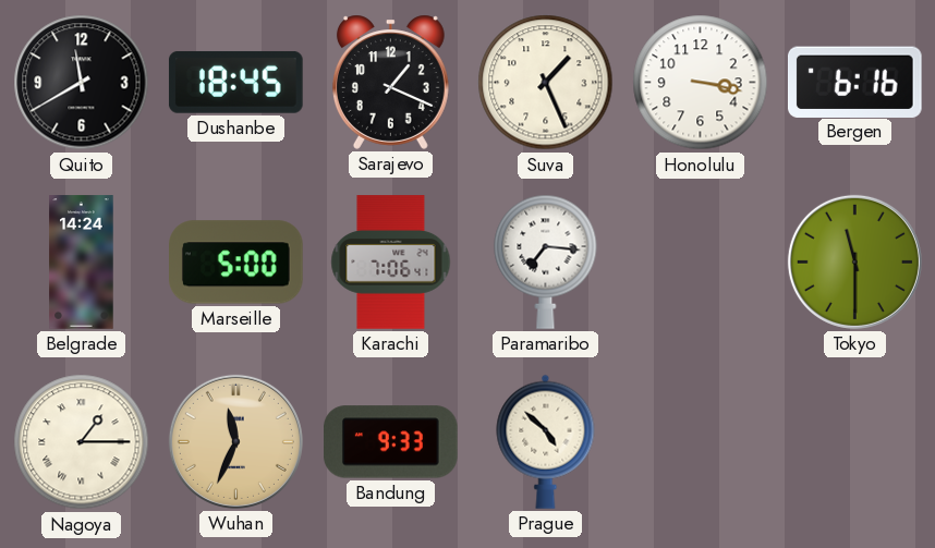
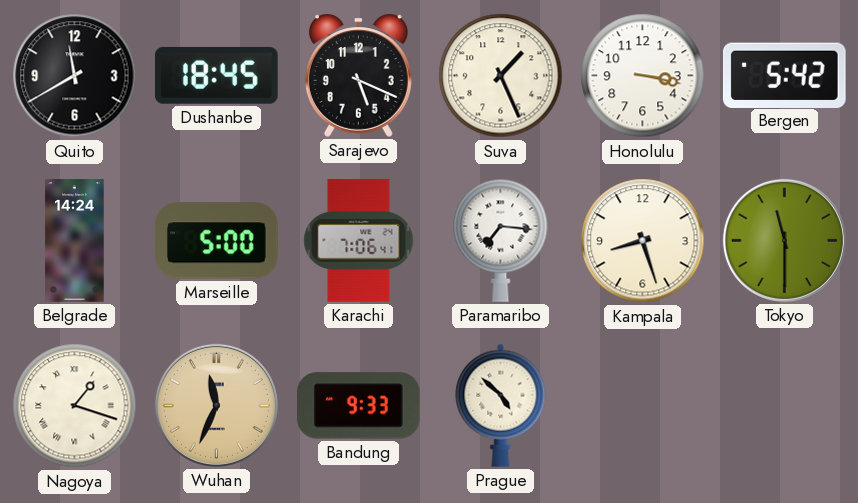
Sarajevo: 1:19 -> 5:19
Bergen: 6:16 -> 5:42
Kampala: none -> 8:27
Nagoya: 1:15 -> 1:18
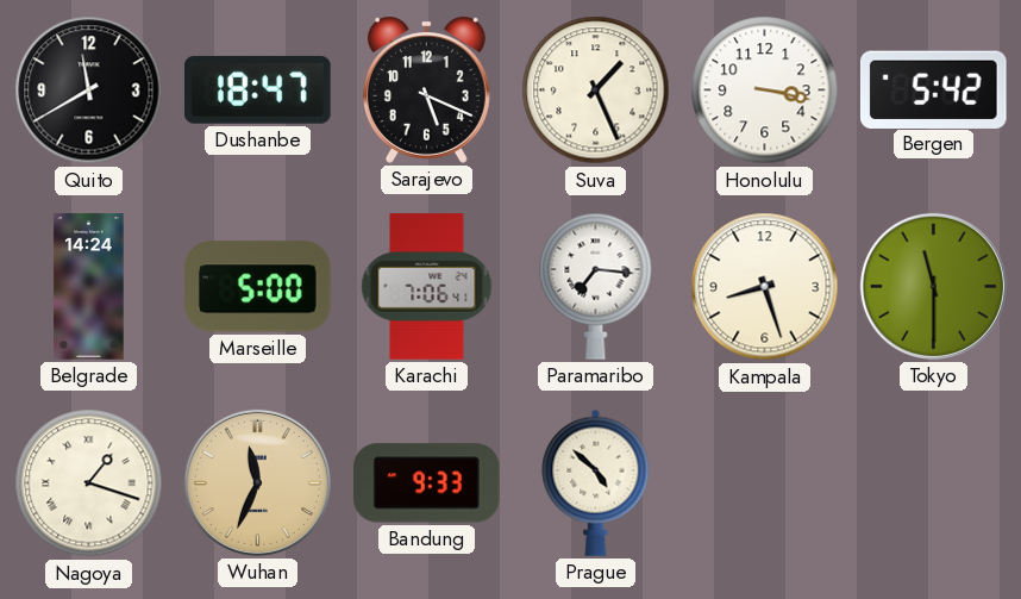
Dushanbe: 18:45 -> 18:47
